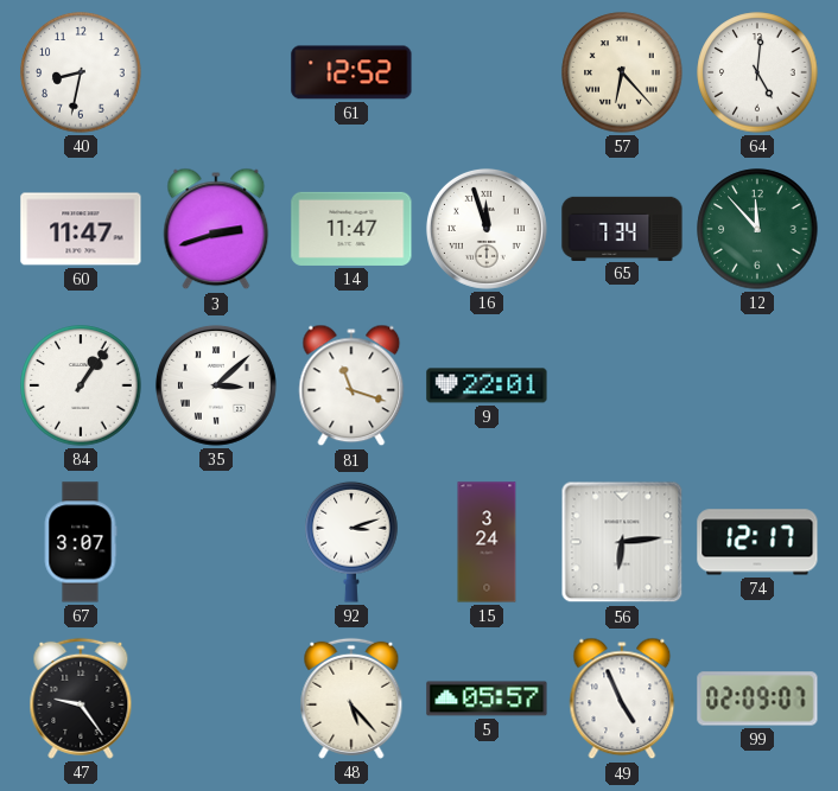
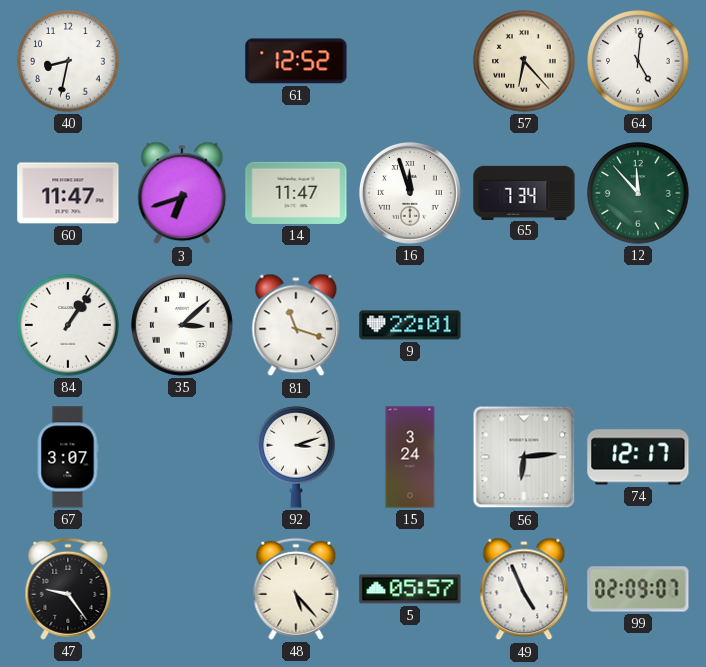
3: 2:42 -> 6:42
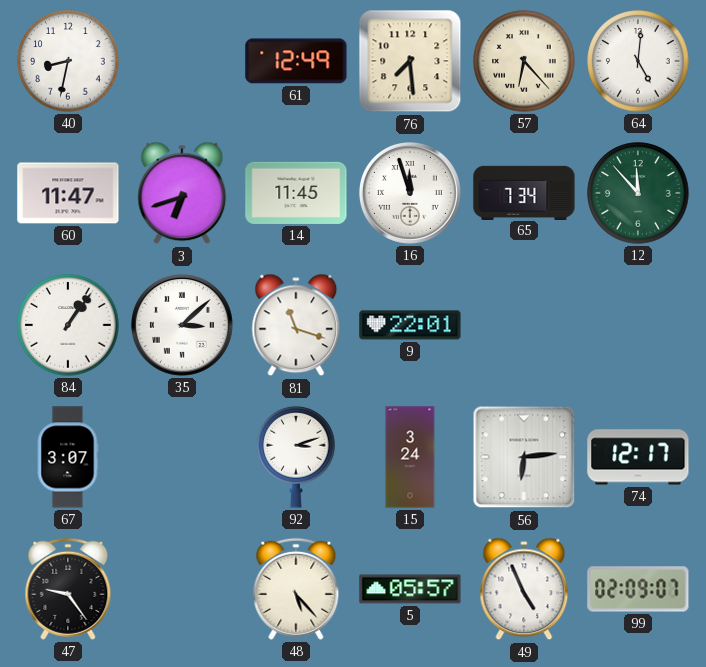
61: 12:52 -> 12:49
76: none -> 7:29
14: 11:47 -> 11:45
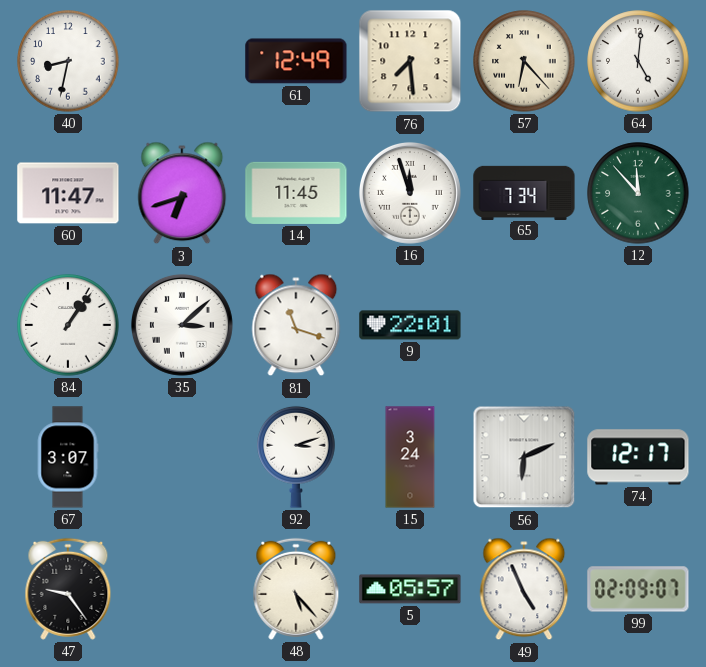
56: 6:14 -> 6:11
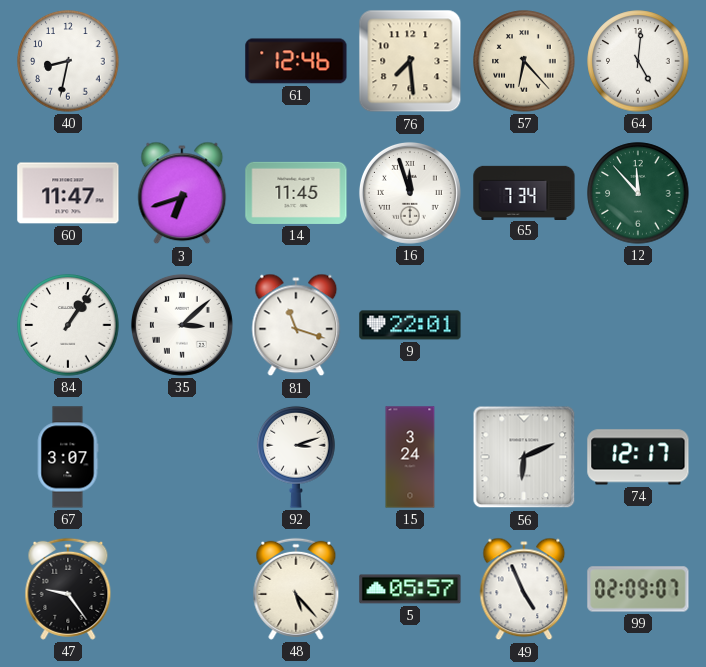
61: 12:49 -> 12:46
